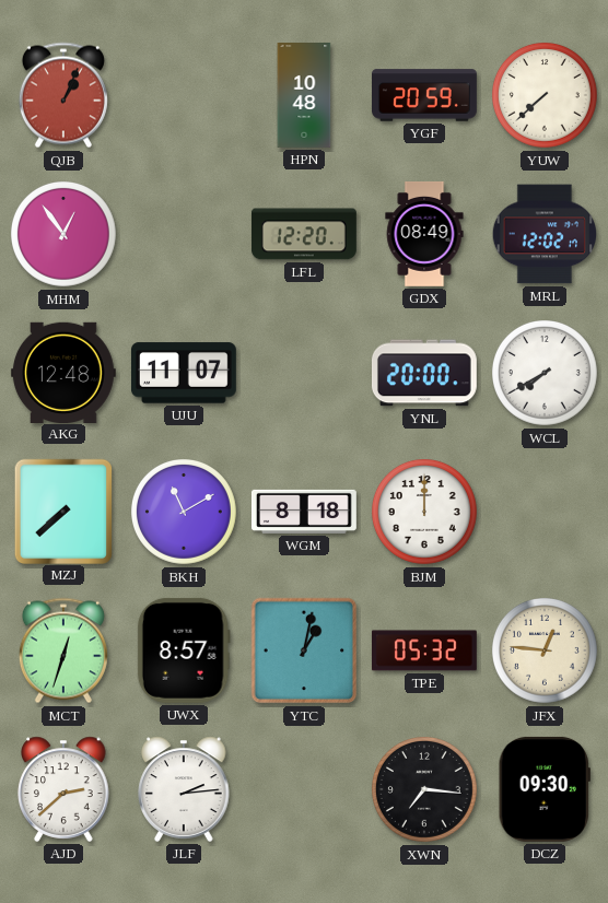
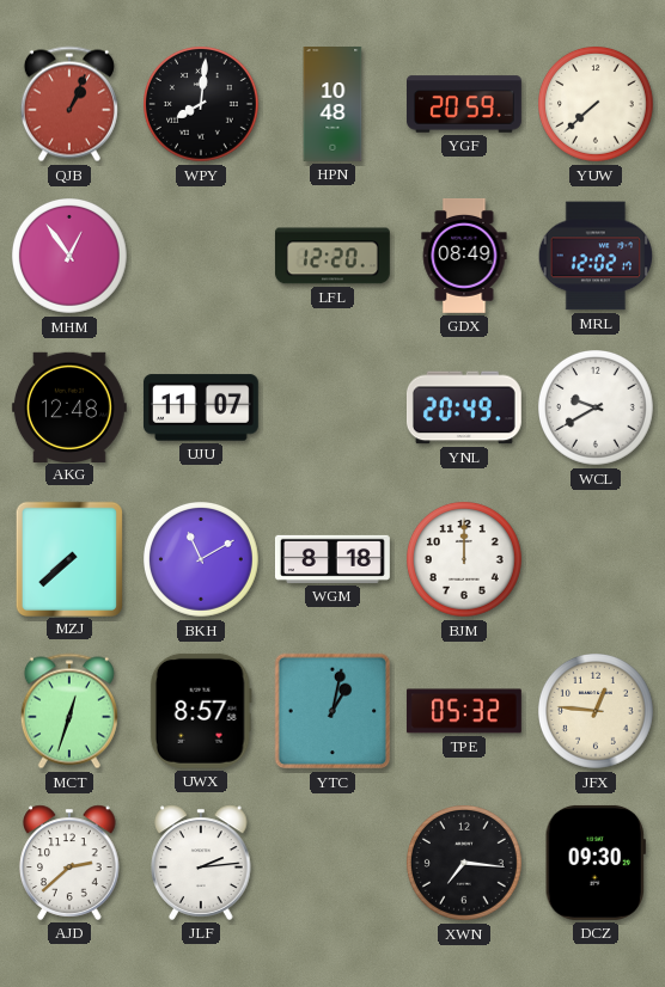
WPY: none -> 8:01
YNL: 20:00 -> 20:49
WCL: 7:40 -> 9:40
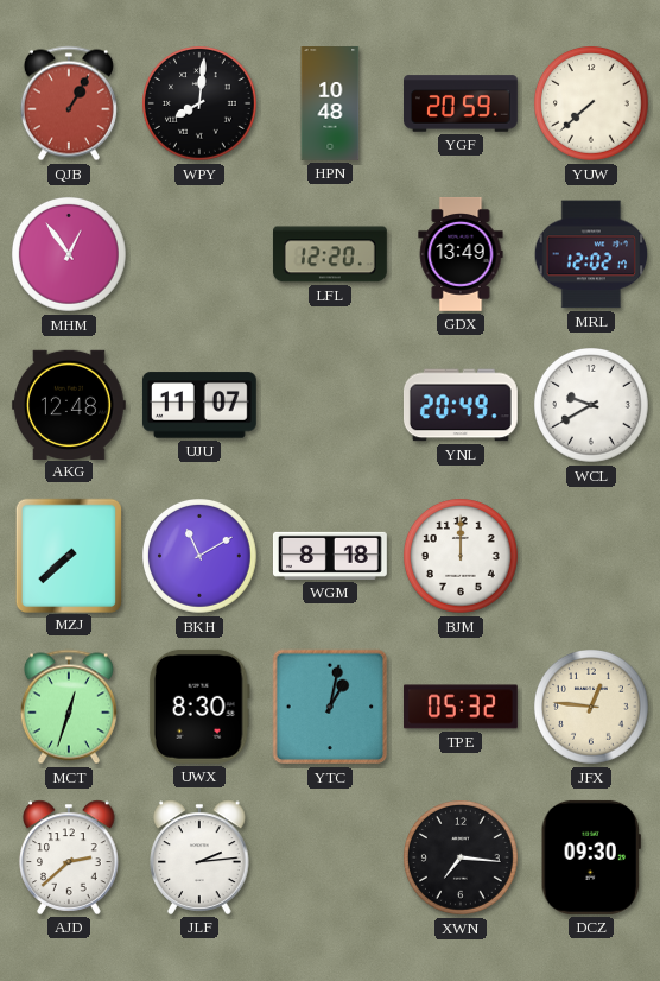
QJB: 1:04 -> 1:05
GDX: 08:49 -> 13:49
UWX: 8:57 -> 8:30
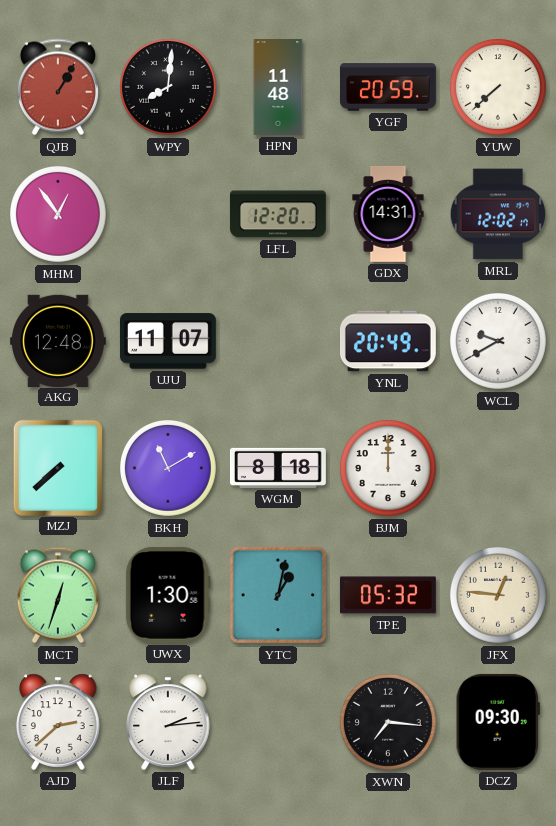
HPN: 10:48 -> 11:48
GDX: 13:49 -> 14:31
UWX: 8:30 -> 1:30
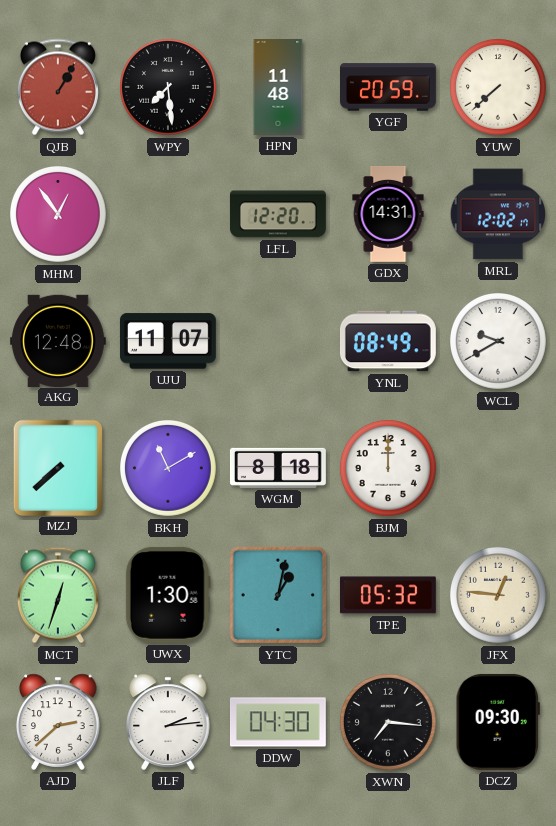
WPY: 8:01 -> 7:29
YNL: 20:49 -> 08:49
DDW: none -> 04:30
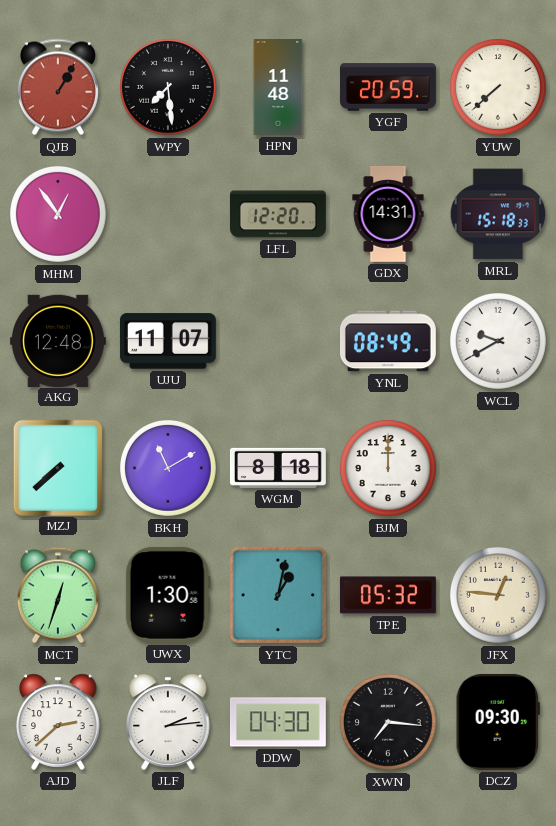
MRL: 12:02 -> 15:18
